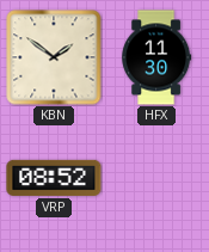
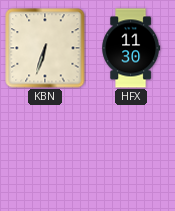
KBN: 1:51 -> 6:33
VRP: 08:52 -> none
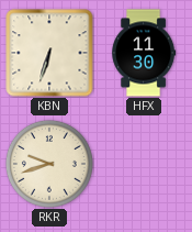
RKR: none -> 9:42
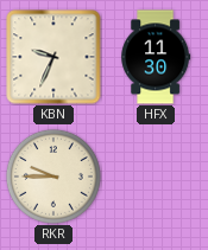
KBN: 6:33 -> 9:34
RKR: 9:42 -> 9:45
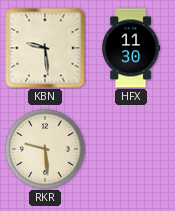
KBN: 9:34 -> 9:29
RKR: 9:45 -> 9:29
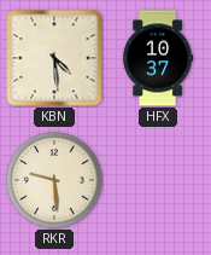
KBN: 9:29 -> 4:29
HFX: 11:30 -> 10:37
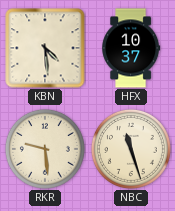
NBC: none -> 11:27
